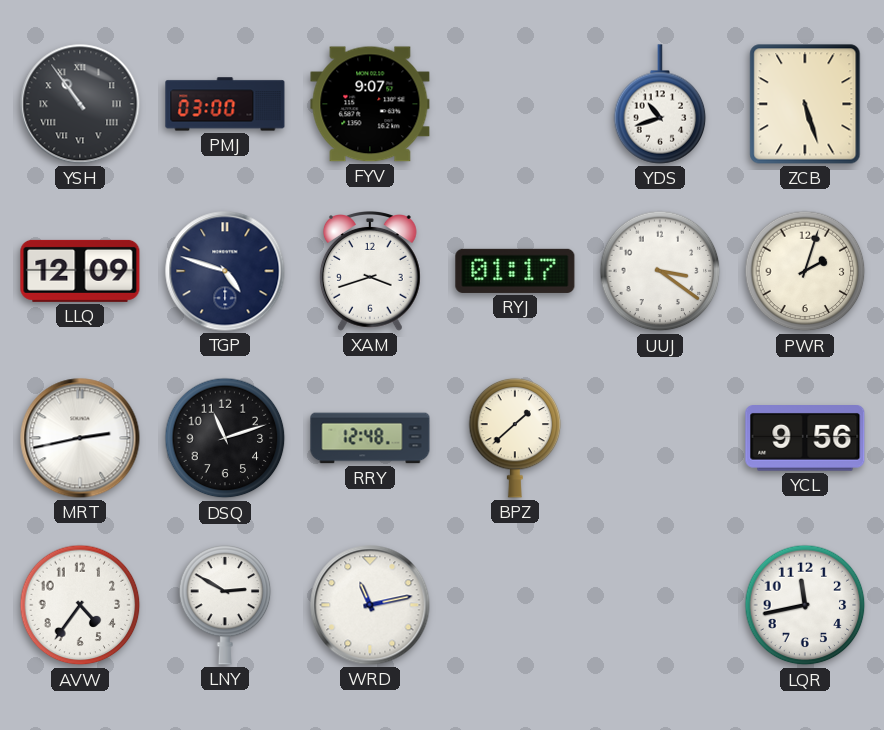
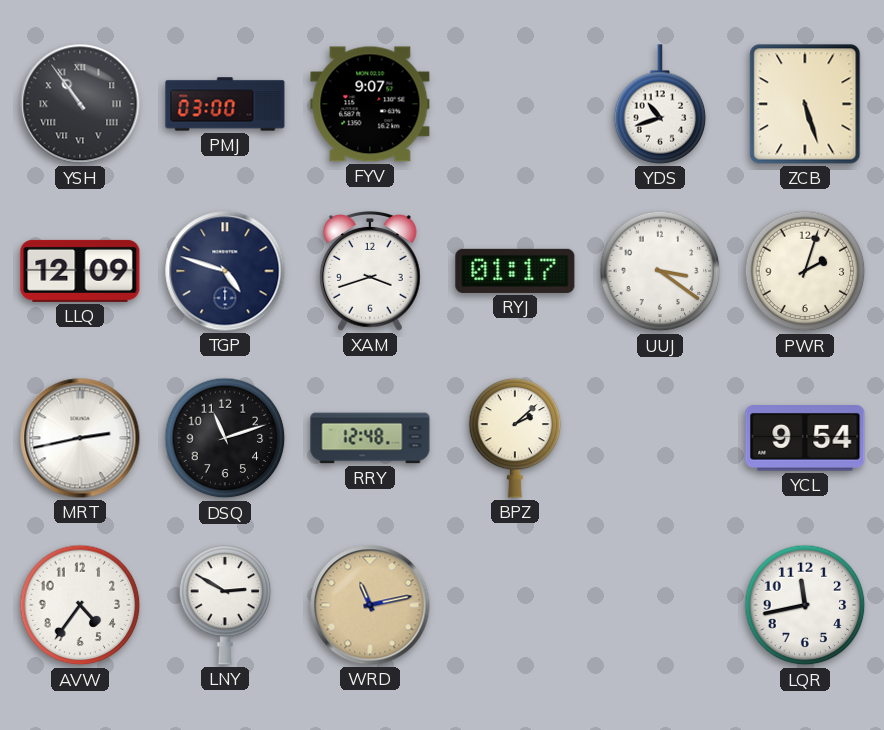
BPZ: 1:38 -> 2:08
YCL: 9:56 -> 9:54
WRD dial: white -> champagne
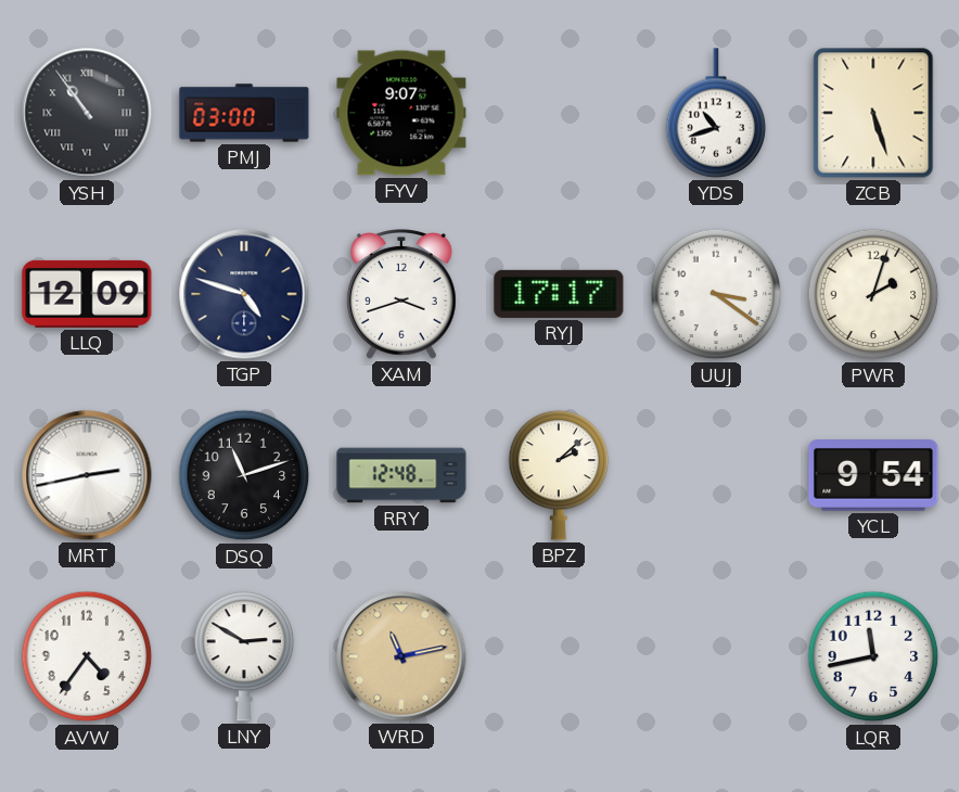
RYJ: 01:17 -> 17:17
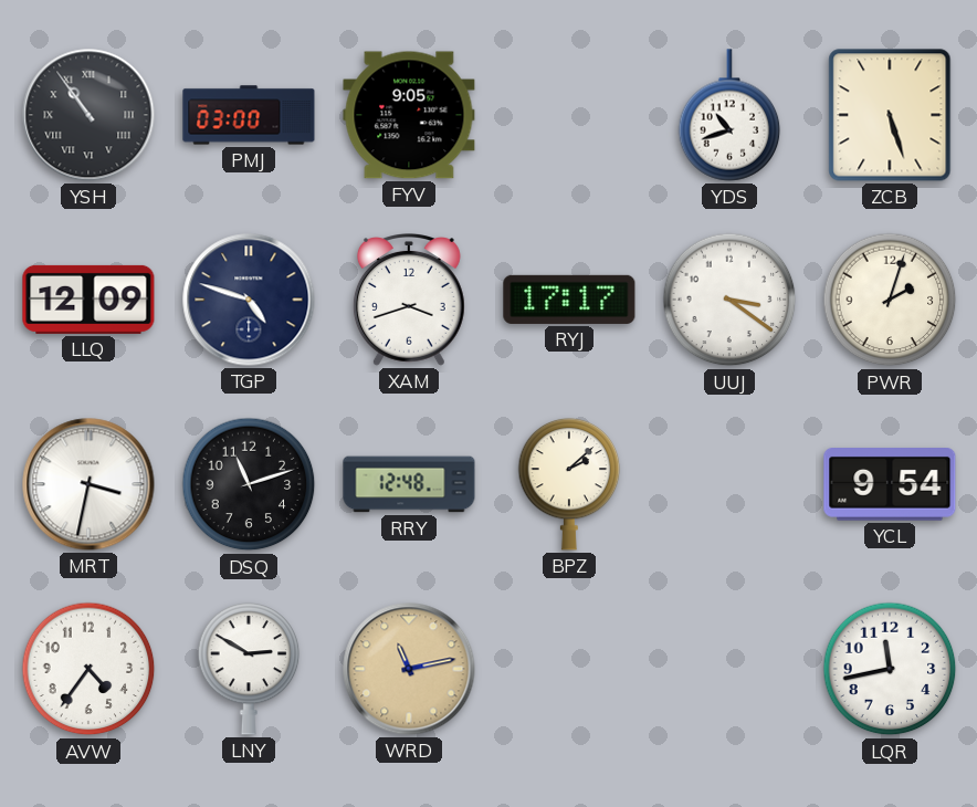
FYV: 9:07 -> 9:05
MRT: 2:43 -> 3:32
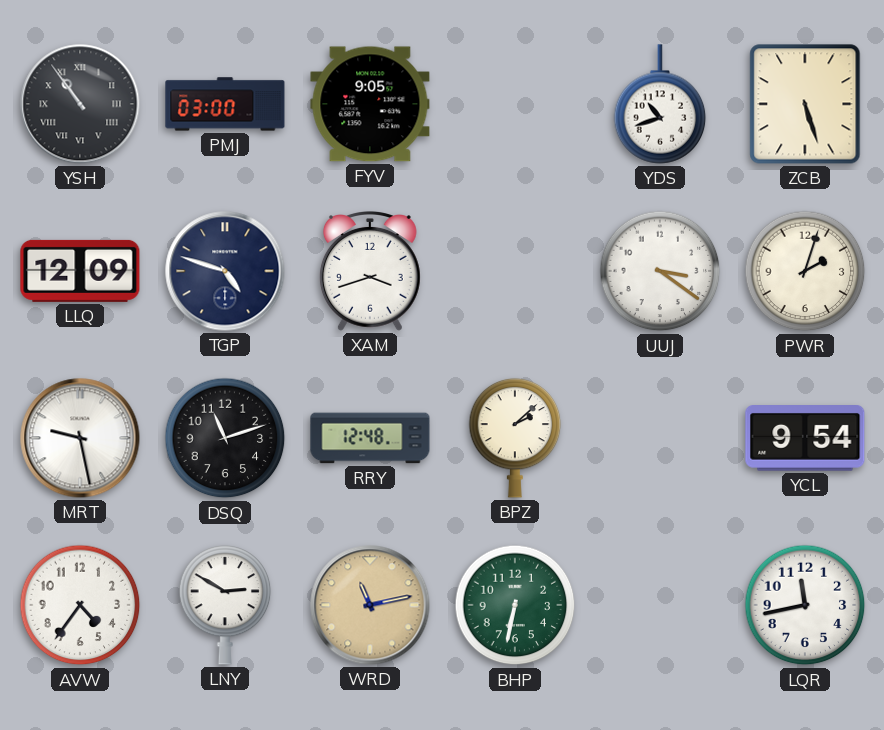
RYJ: 17:17 -> none
MRT: 3:32 -> 9:28
BHP: none -> 6:32
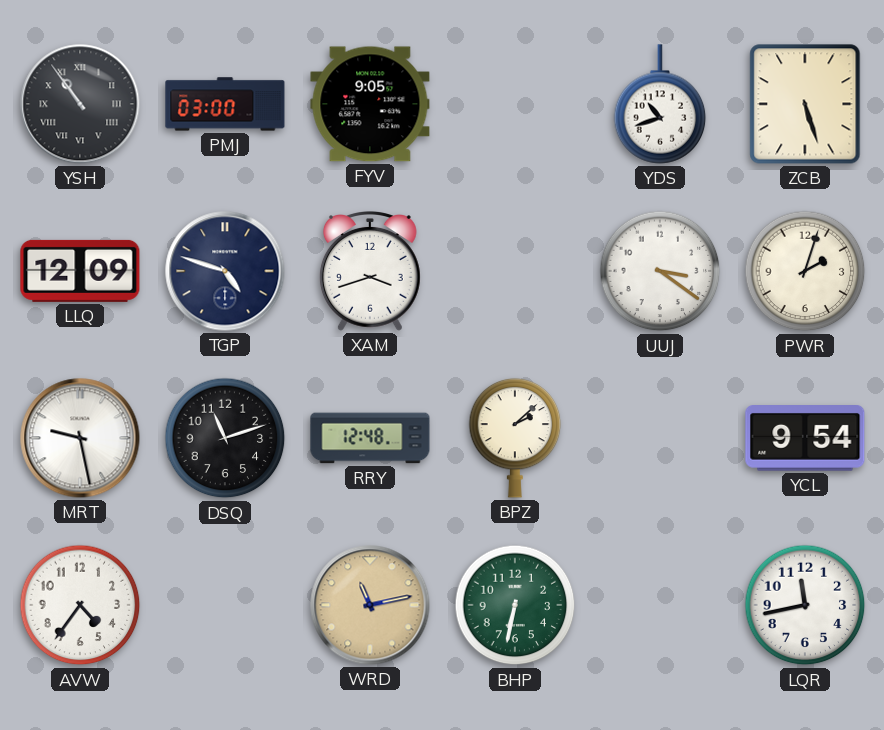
LNY: 2:50 -> none
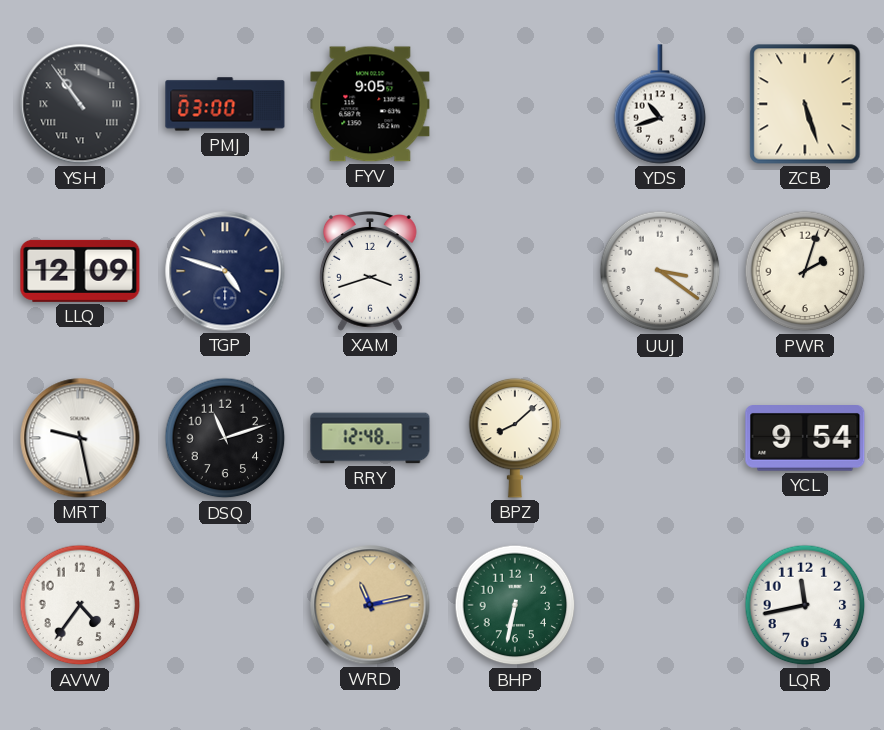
BPZ: 2:08 -> 8:08
